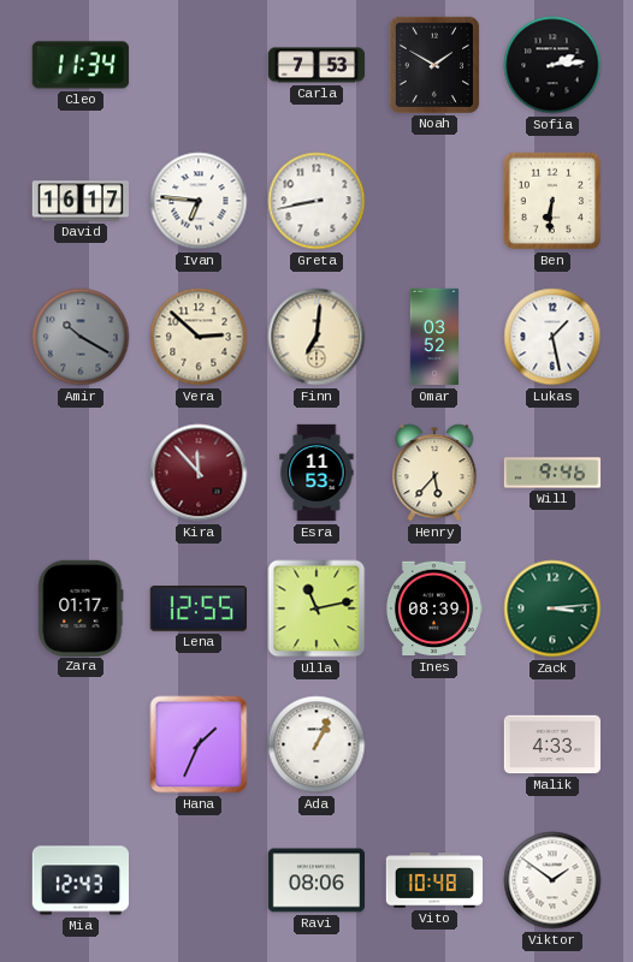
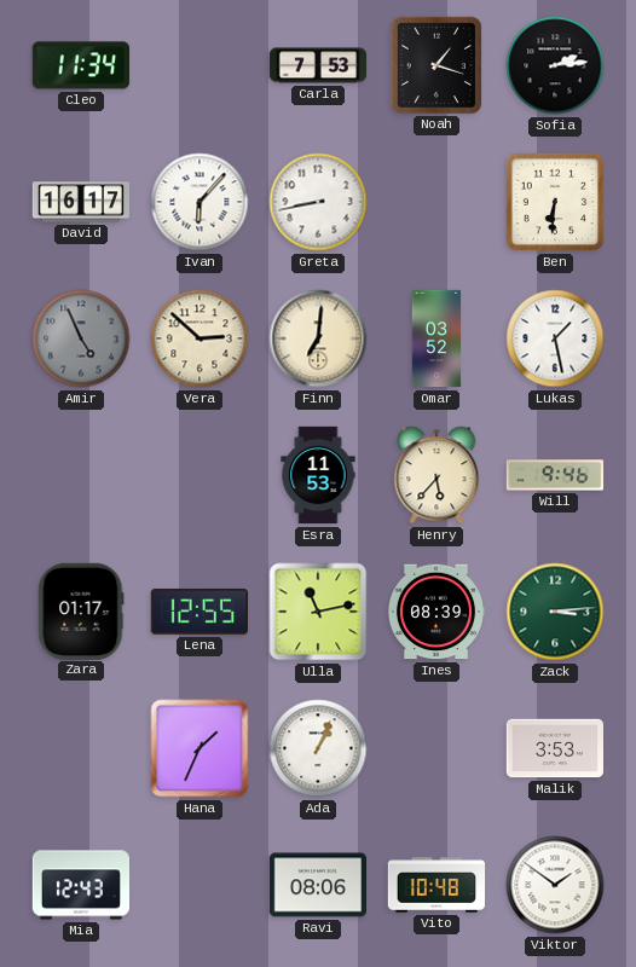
Noah: 1:50 -> 1:18
Ivan: 6:46 -> 6:07
Amir: 10:20 -> 4:56
Kira: 11:53 -> none
Malik: 4:33 -> 3:53
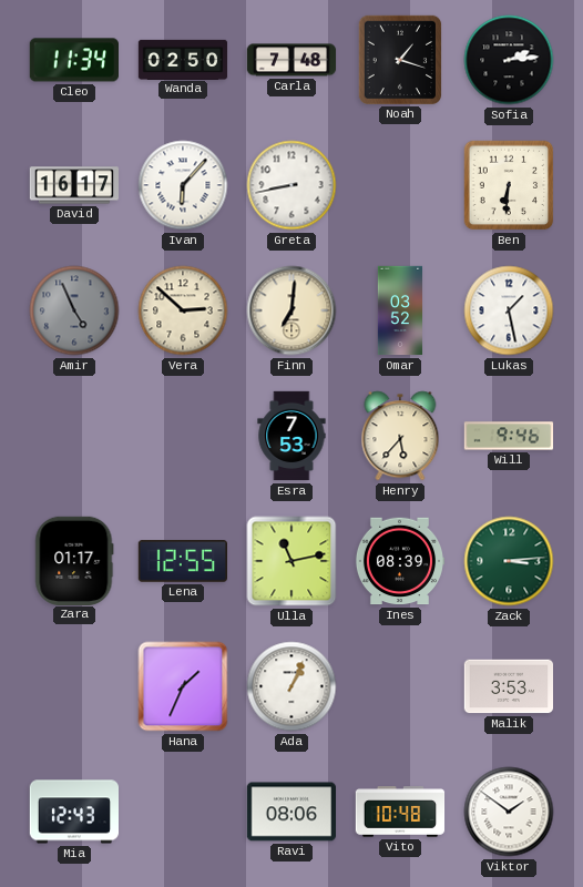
Wanda: none -> 02:50
Carla: 7:53 -> 7:48
Esra: 11:53 -> 7:53
